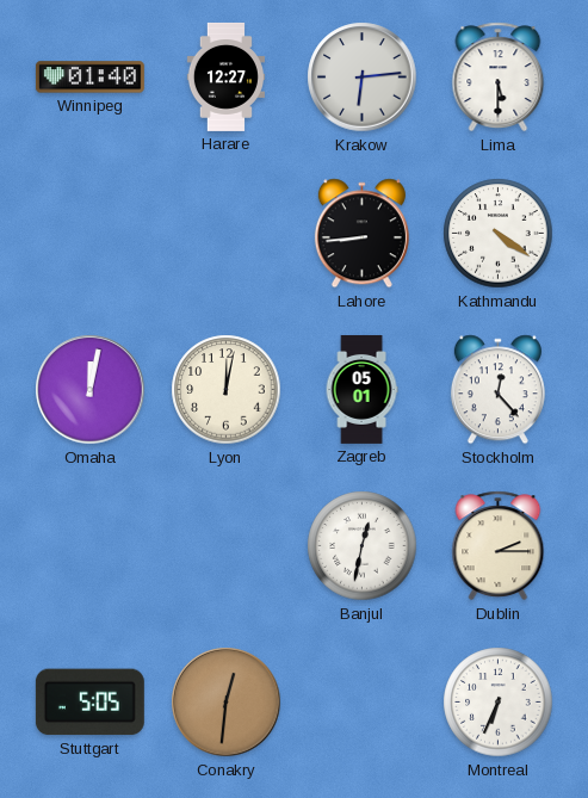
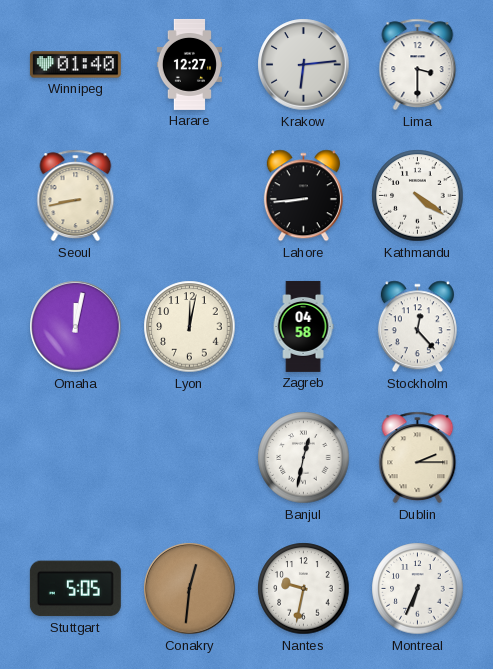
Lima: 5:30 -> 3:30
Seoul: none -> 8:43
Zagreb: 05:01 -> 04:58
Nantes: none -> 9:32
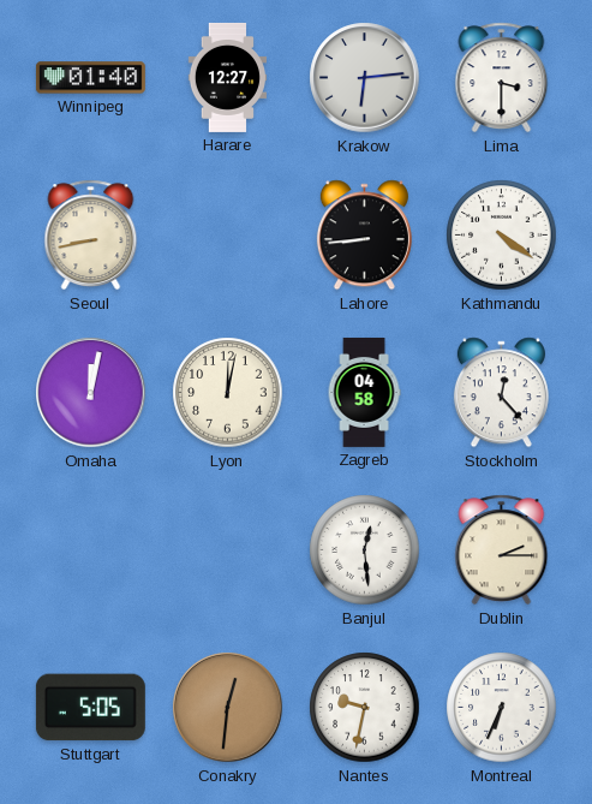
Banjul: 12:32 -> 12:29
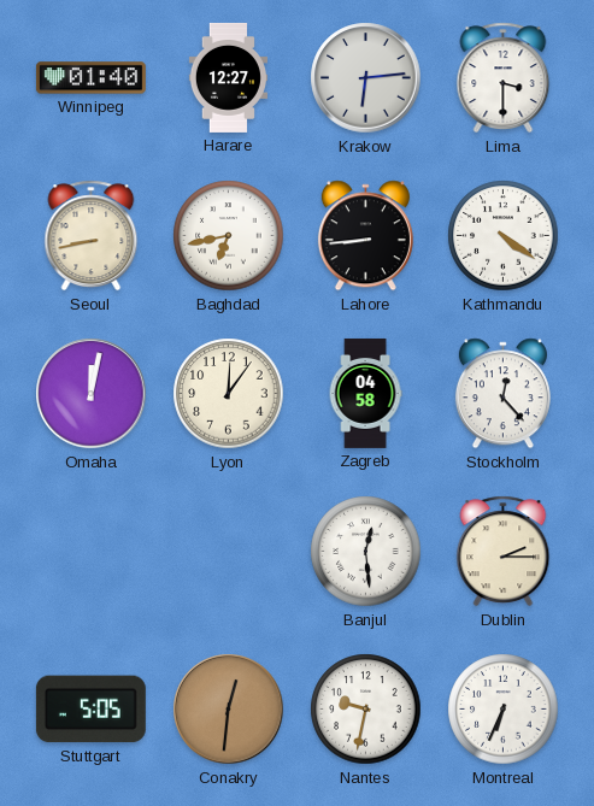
Baghdad: none -> 6:43
Lyon: 12:02 -> 12:06
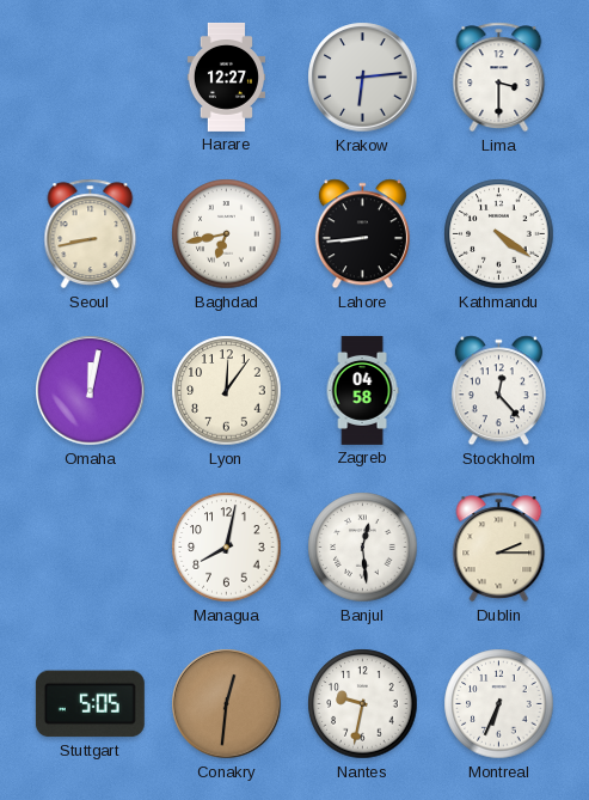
Winnipeg: 01:40 -> none
Managua: none -> 8:02
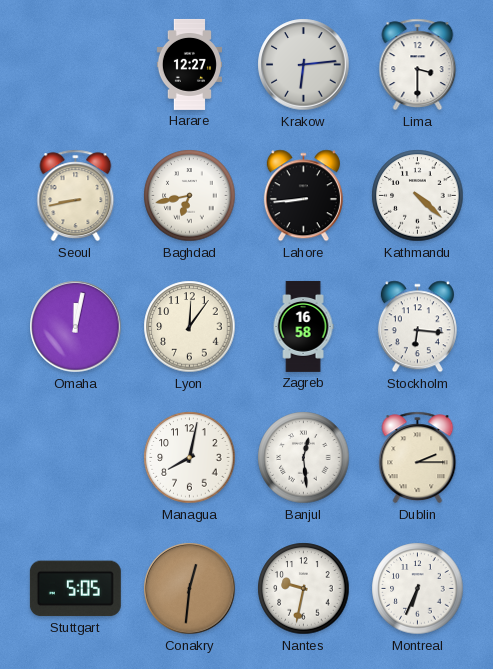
Kathmandu: 4:21 -> 4:22
Zagreb: 04:58 -> 16:58
Stockholm: 12:23 -> 6:16
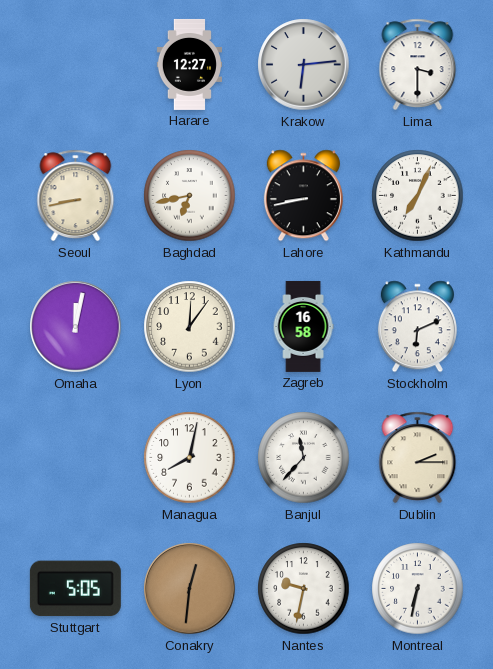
Lahore: 8:44 -> 8:43
Kathmandu: 4:22 -> 7:04
Stockholm: 6:16 -> 6:11
Banjul: 12:29 -> 11:37
Montreal: 6:34 -> 6:32
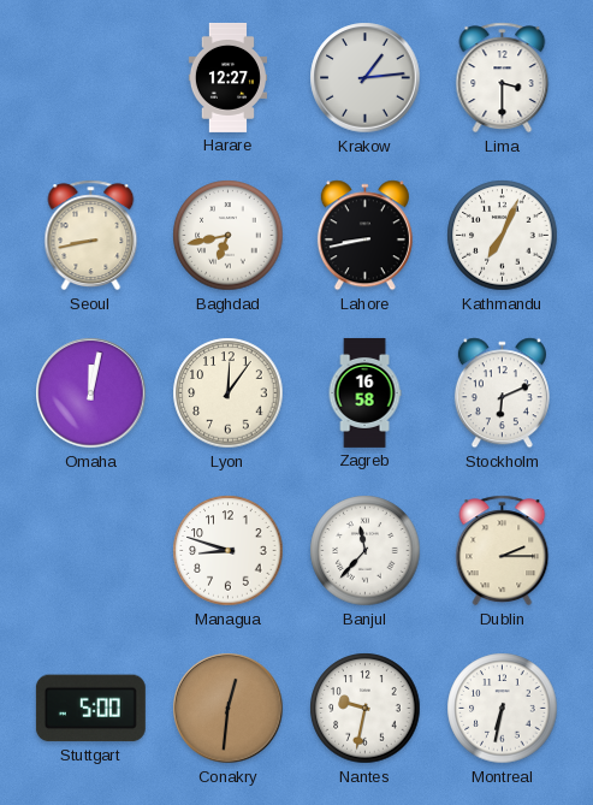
Krakow: 6:14 -> 1:14
Managua: 8:02 -> 8:48
Stuttgart: 5:05 -> 5:00
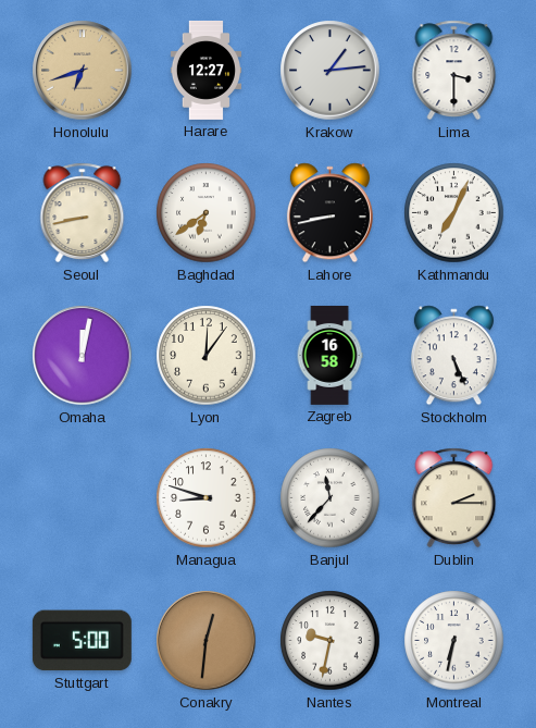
Honolulu: none -> 6:42
Baghdad: 6:43 -> 6:39
Stockholm: 6:11 -> 5:26
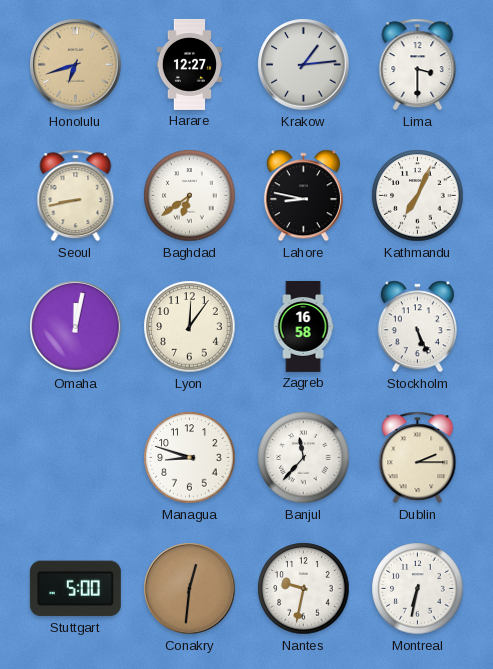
Lahore: 8:43 -> 8:47
